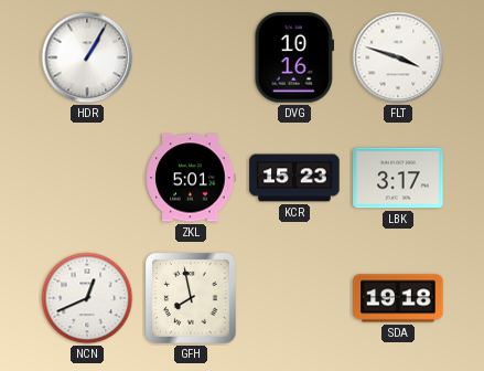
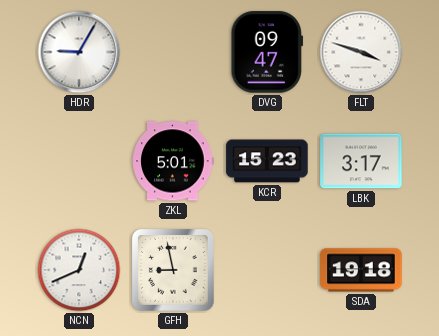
HDR: 1:05 -> 9:05
DVG: 10:16 -> 09:47
GFH: 7:58 -> 8:58
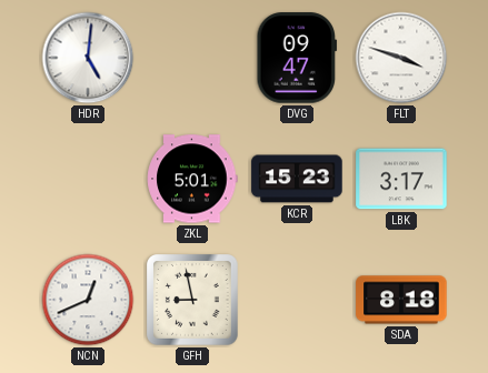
HDR: 9:05 -> 5:01
SDA: 19:18 -> 8:18
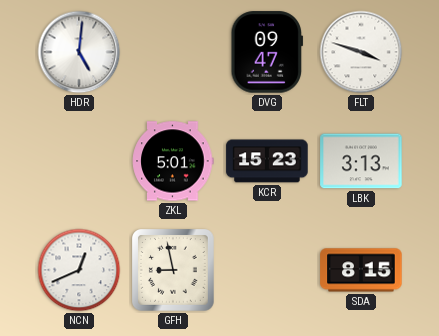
LBK: 3:17 -> 3:13
SDA: 8:18 -> 8:15
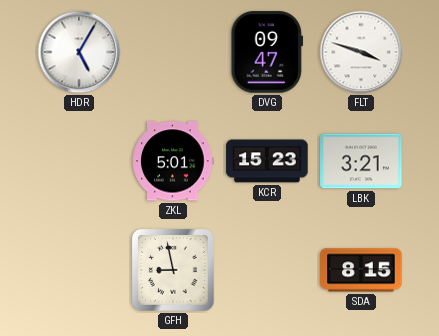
HDR: 5:01 -> 5:05
LBK: 3:13 -> 3:21
NCN: 12:41 -> none
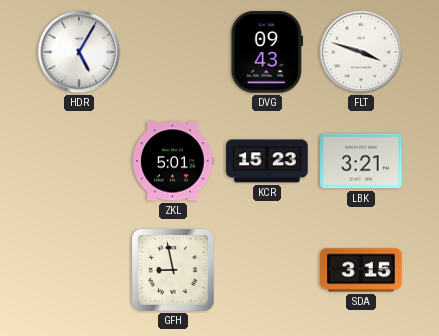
DVG: 09:47 -> 09:43
SDA: 8:15 -> 3:15
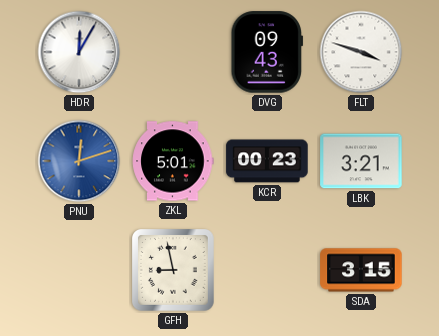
HDR: 5:05 -> 12:05
PNU: none -> 12:12
KCR: 15:23 -> 00:23
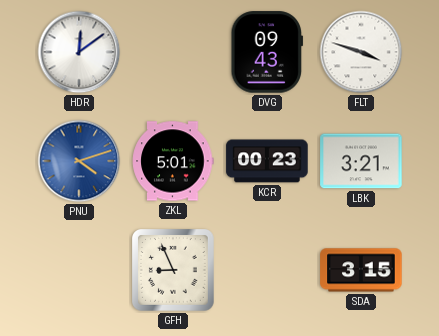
HDR: 12:05 -> 12:09
PNU: 12:12 -> 4:12
GFH: 8:58 -> 8:56
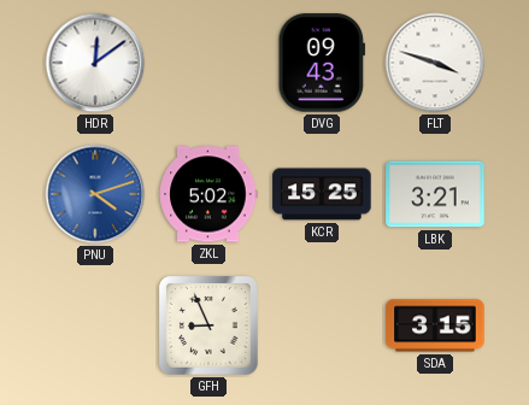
ZKL: 5:01 -> 5:02
KCR: 00:23 -> 15:25
